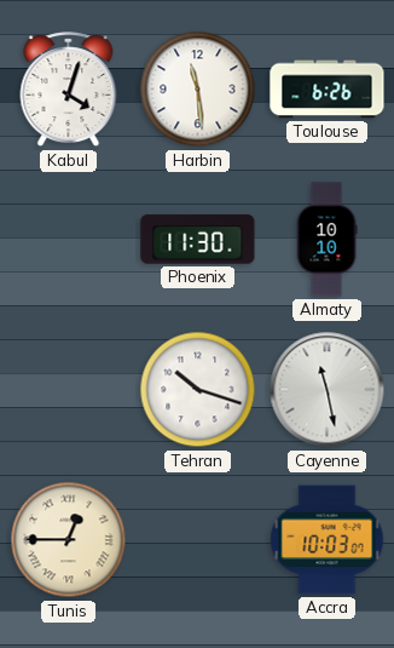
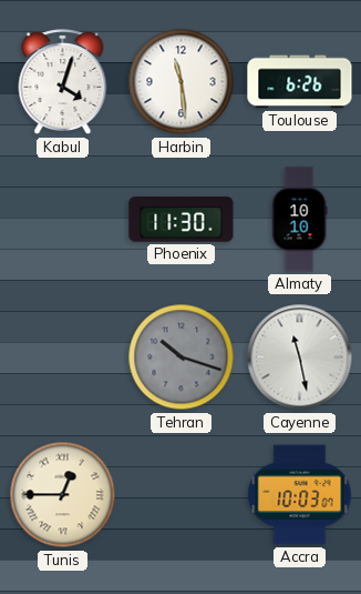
Tehran dial: white -> grey
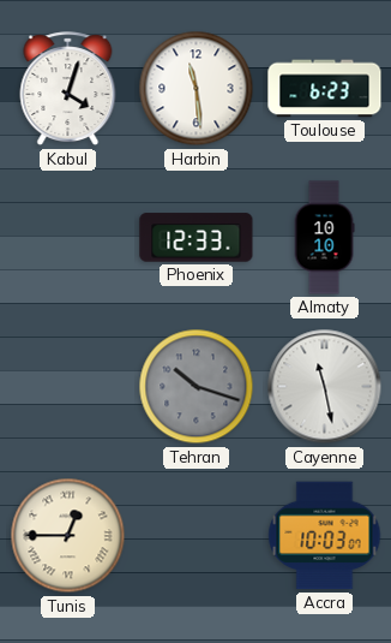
Toulouse: 6:26 -> 6:23
Phoenix: 11:30 -> 12:33
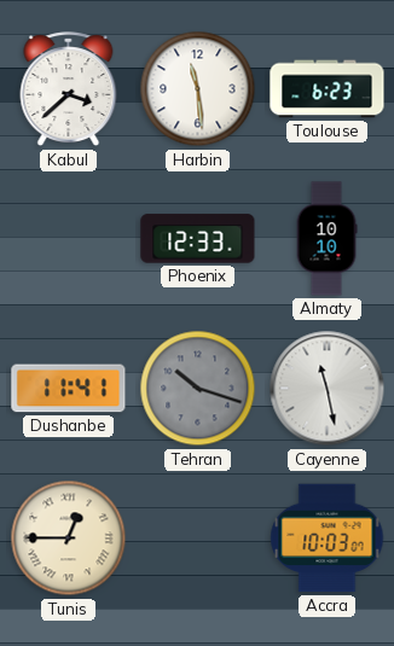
Kabul: 4:03 -> 3:38
Dushanbe: none -> 11:41
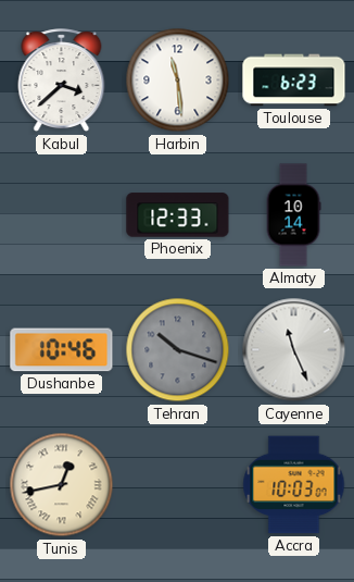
Almaty: 10:10 -> 10:14
Dushanbe: 11:41 -> 10:46
Cayenne: 11:28 -> 11:26
Tunis: 12:45 -> 12:43
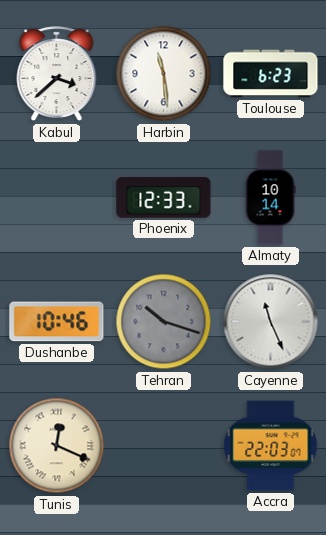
Tunis: 12:43 -> 12:19
Accra: 10:03 -> 22:03
